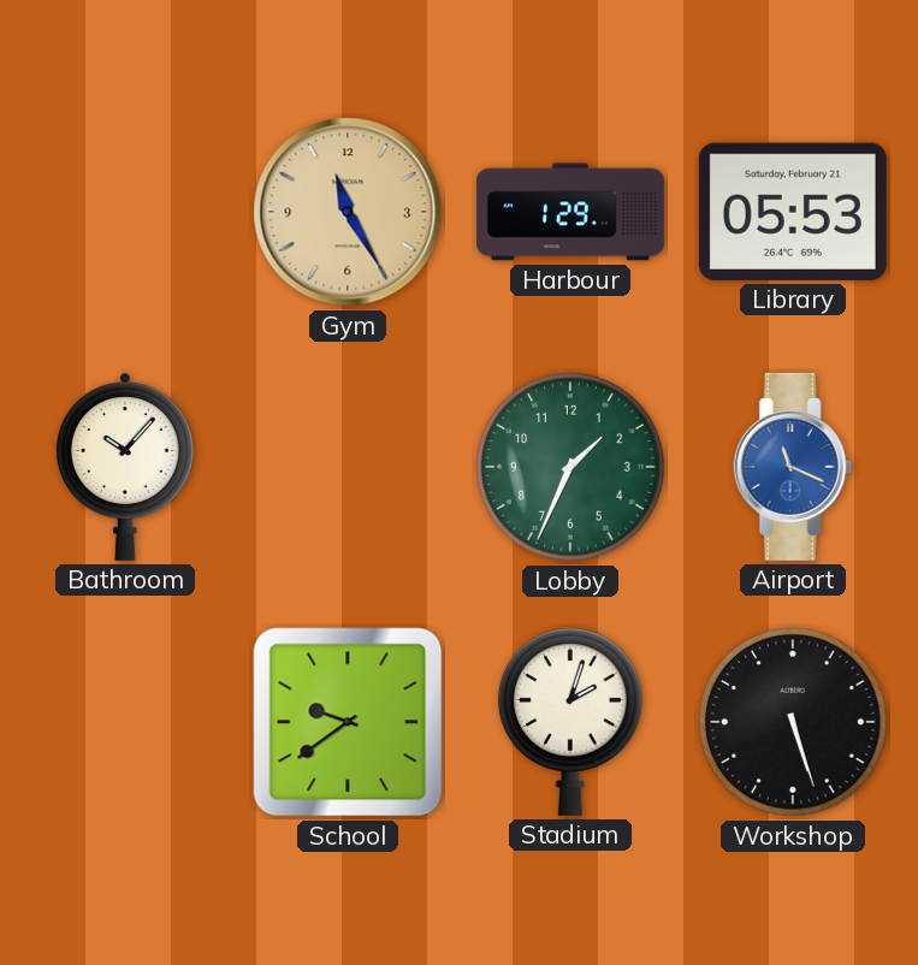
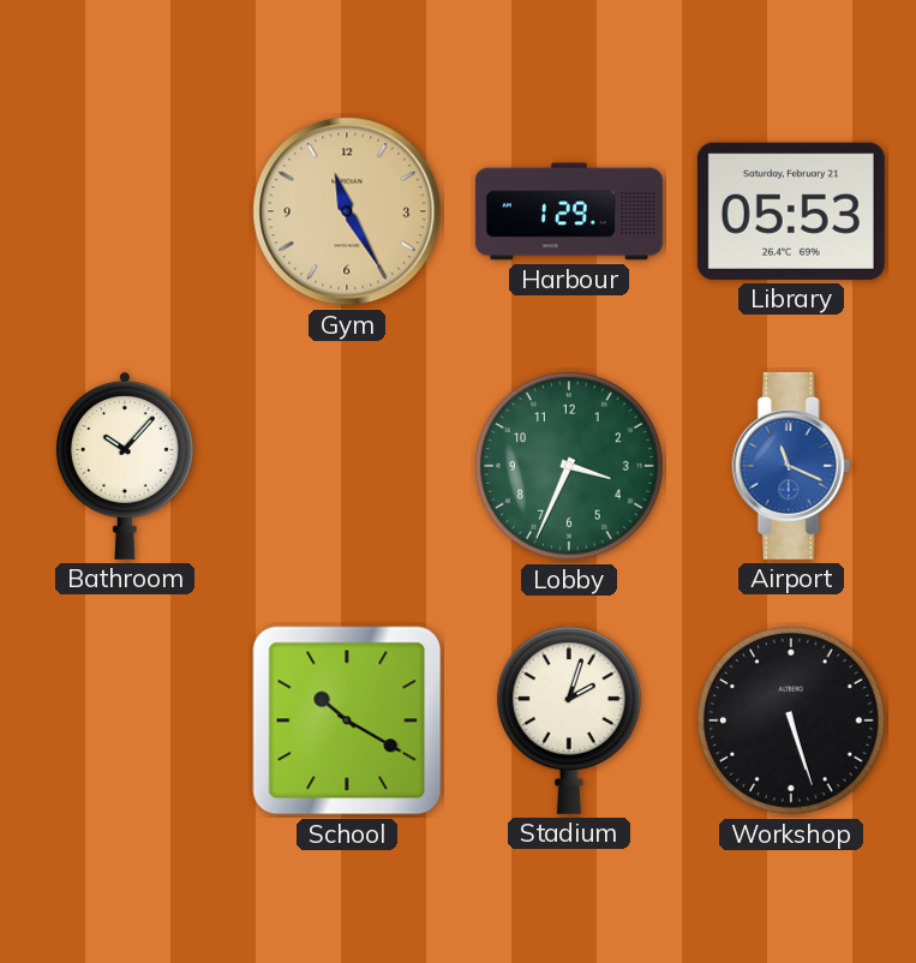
Lobby: 1:34 -> 3:34
School: 9:39 -> 10:20
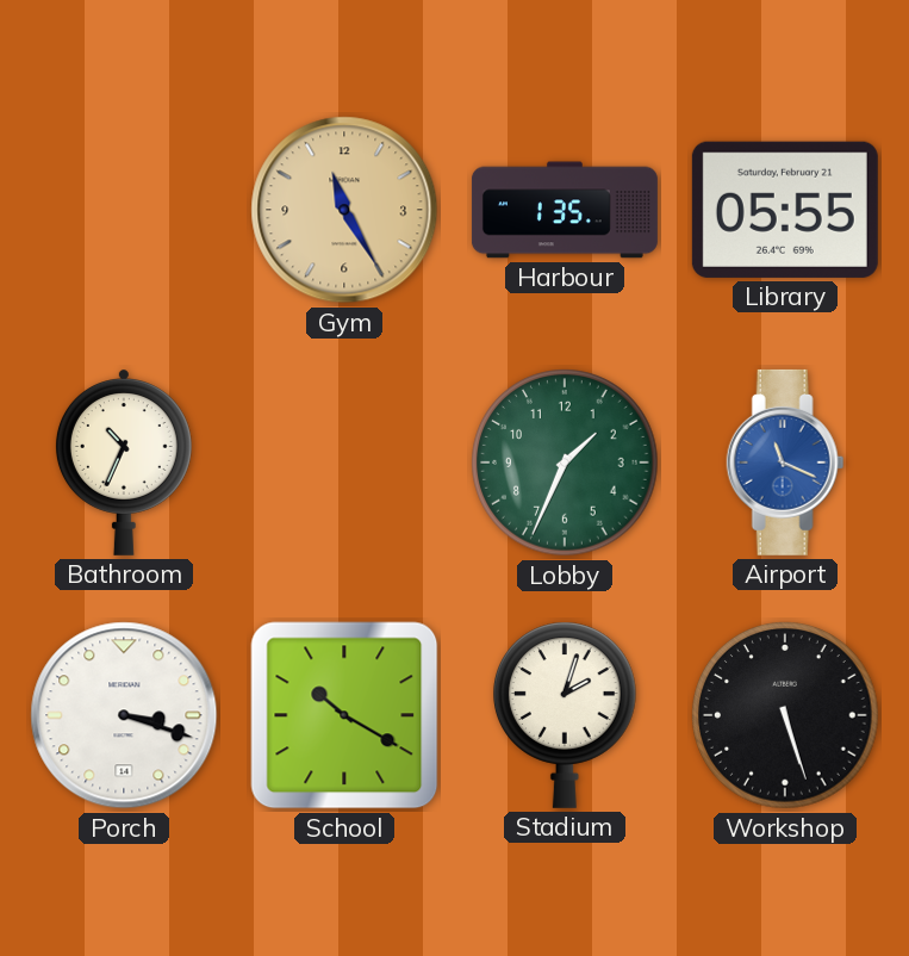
Harbour: 1:29 -> 1:35
Library: 05:53 -> 05:55
Bathroom: 10:07 -> 10:34
Lobby: 3:34 -> 1:34
Porch: none -> 3:18
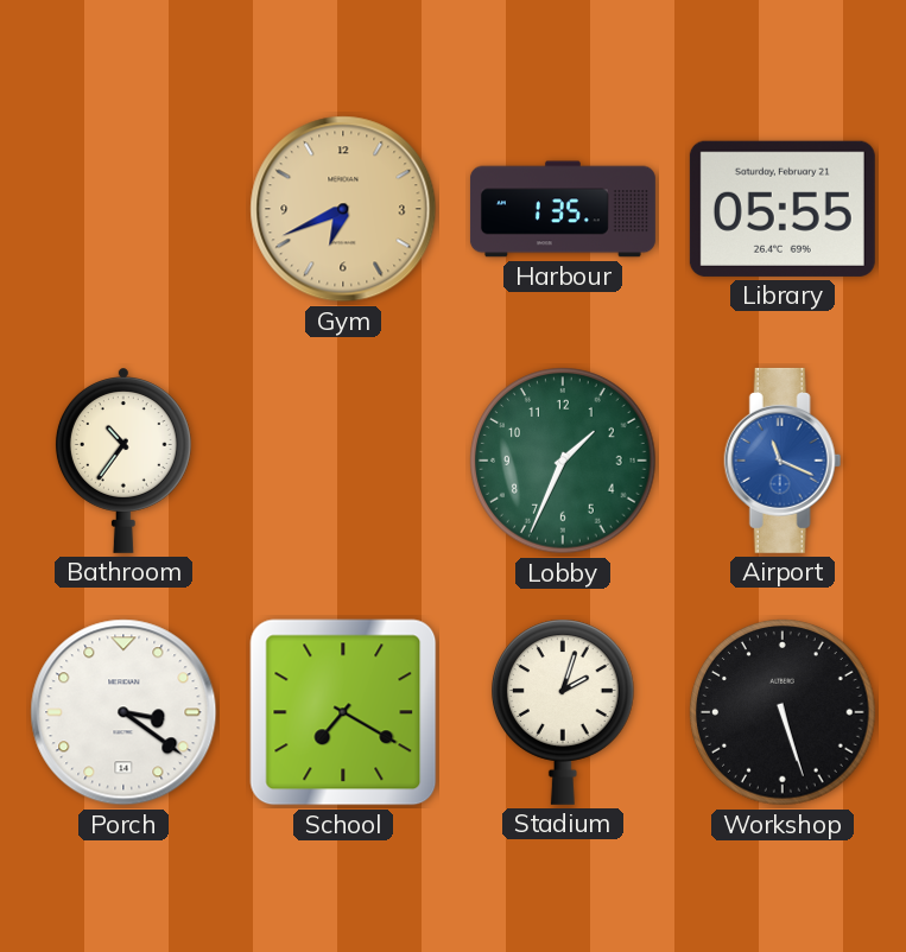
Gym: 11:25 -> 6:41
Bathroom: 10:34 -> 10:36
Porch: 3:18 -> 3:21
School: 10:20 -> 7:20
